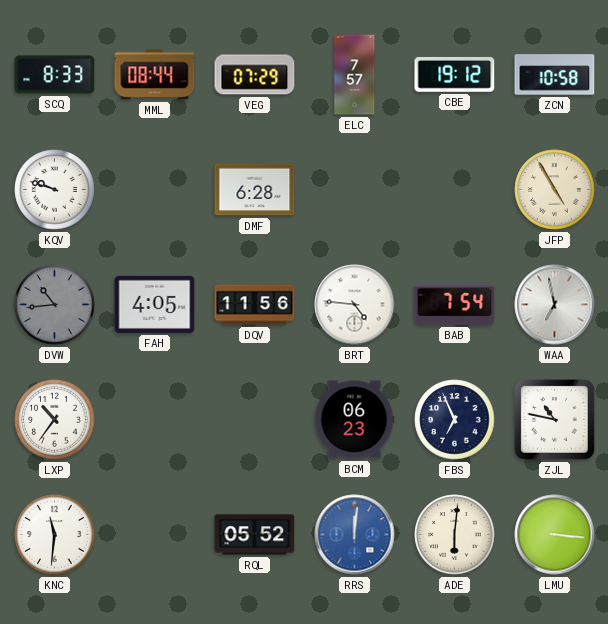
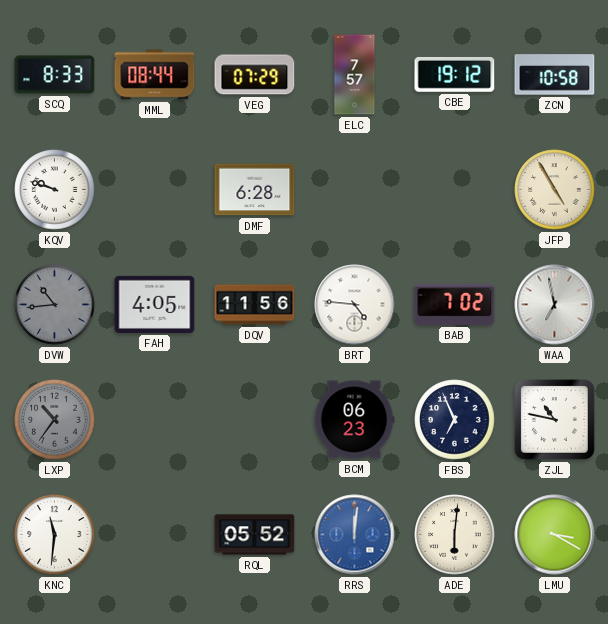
BAB: 7:54 -> 7:02
LXP dial: white -> grey
LMU: 3:16 -> 3:20
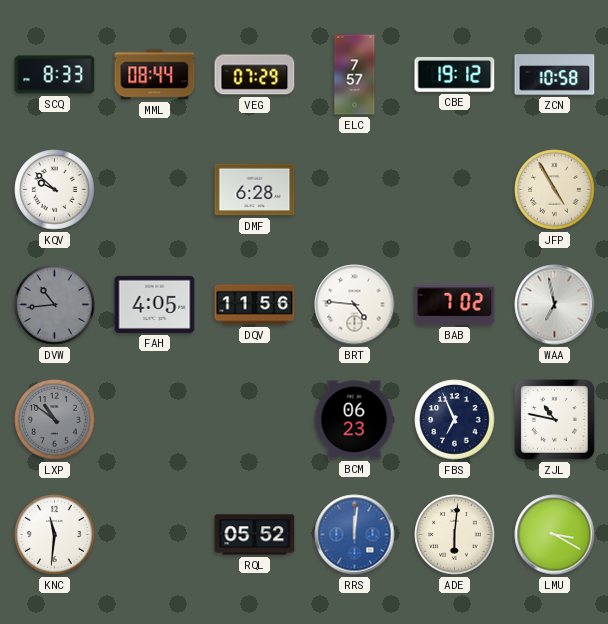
KQV: 9:48 -> 9:52
LXP: 10:36 -> 10:51
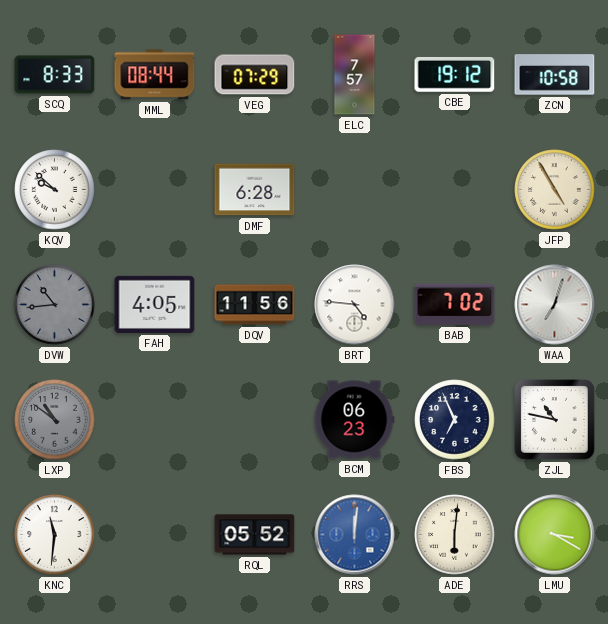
WAA: 6:58 -> 7:03
